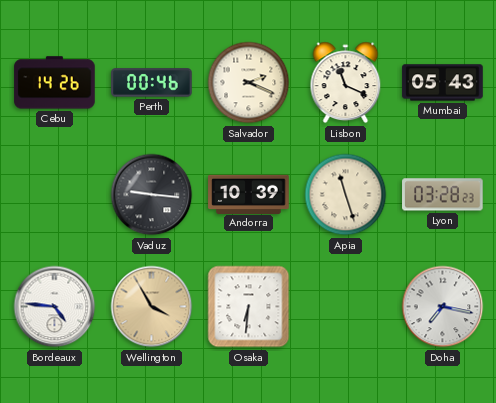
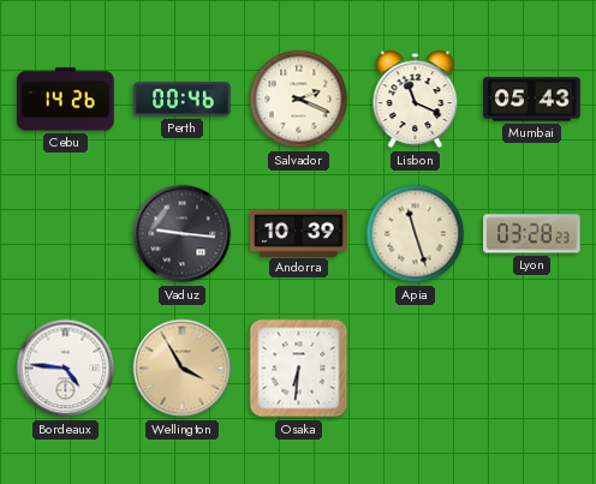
Doha: 7:17 -> none
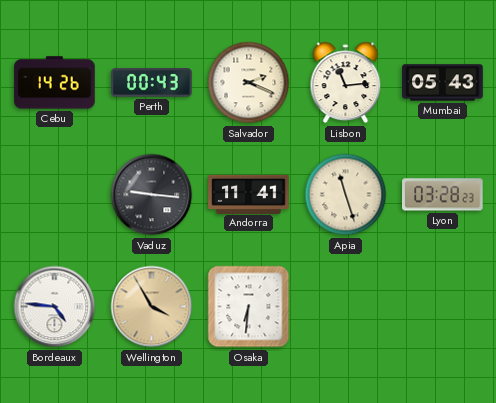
Perth: 00:46 -> 00:43
Lisbon: 11:19 -> 11:14
Andorra: 10:39 -> 11:41
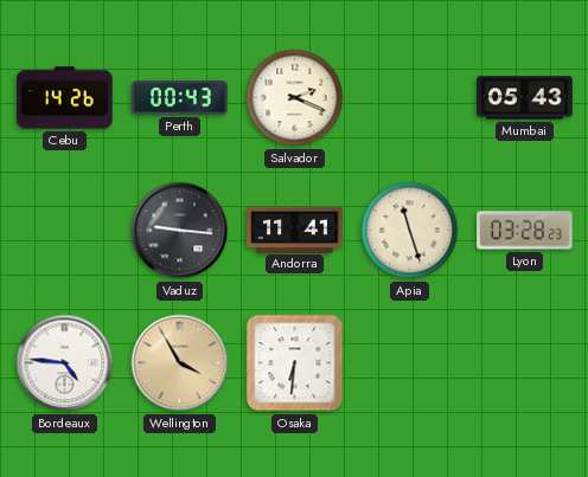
Lisbon: 11:14 -> none
